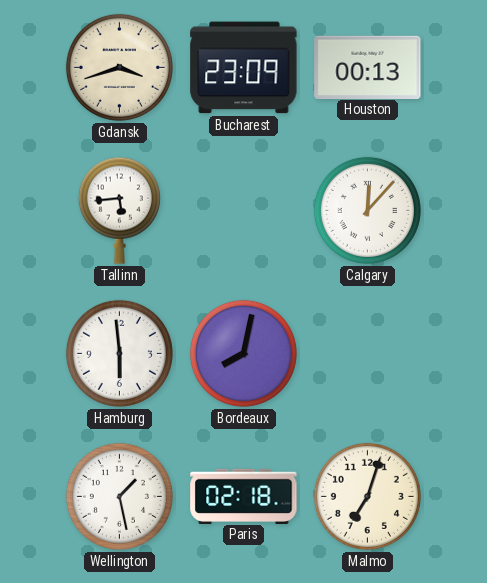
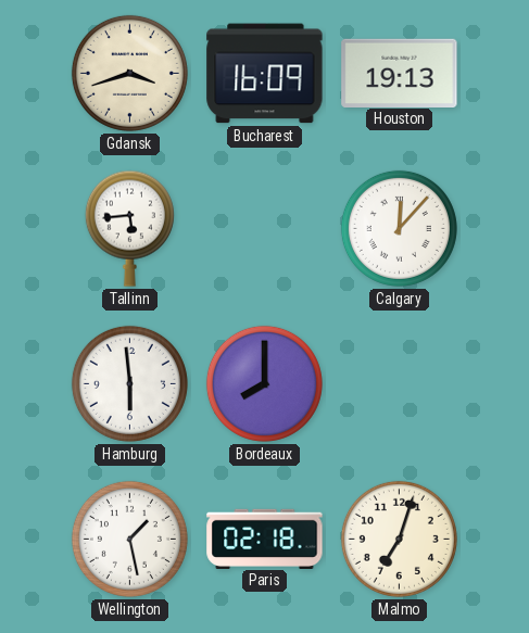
Bucharest: 23:09 -> 16:09
Houston: 00:13 -> 19:13
Bordeaux: 8:02 -> 8:00
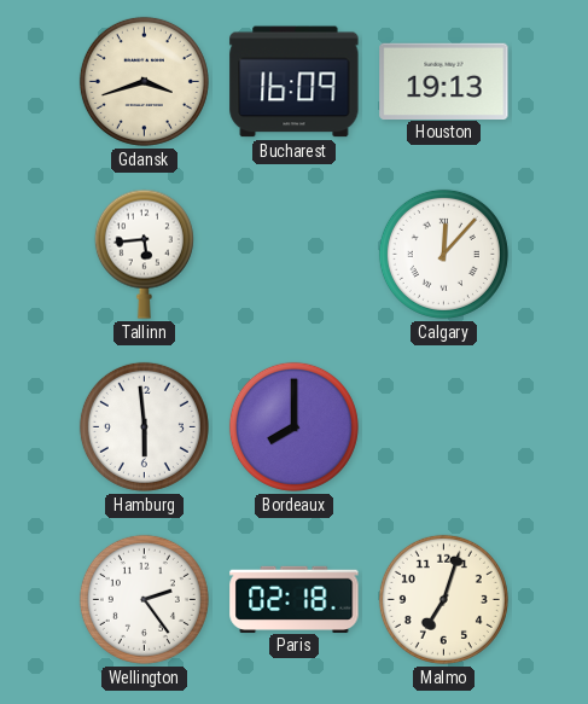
Wellington: 1:28 -> 2:24
